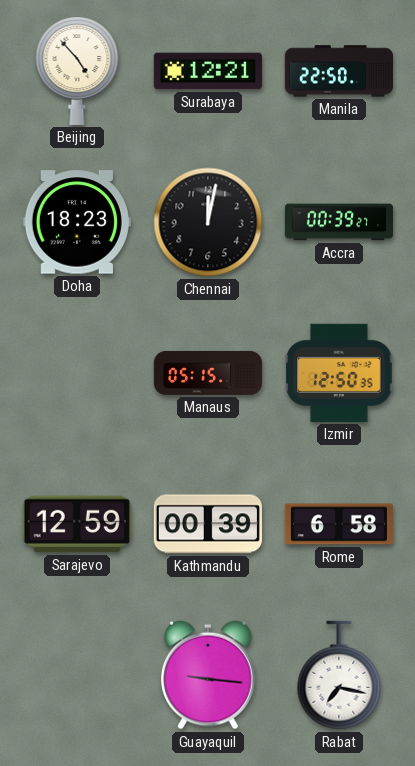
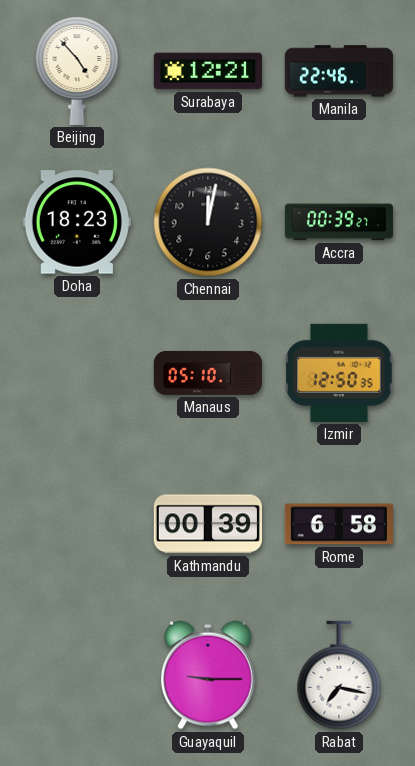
Manila: 22:50 -> 22:46
Manaus: 05:15 -> 05:10
Sarajevo: 12:59 -> none
Guayaquil: 9:16 -> 9:15
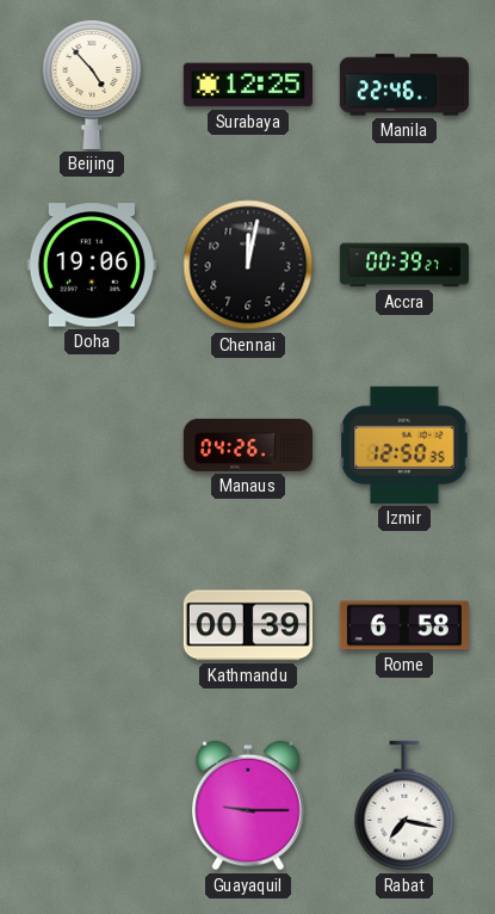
Surabaya: 12:21 -> 12:25
Doha: 18:23 -> 19:06
Manaus: 05:10 -> 04:26
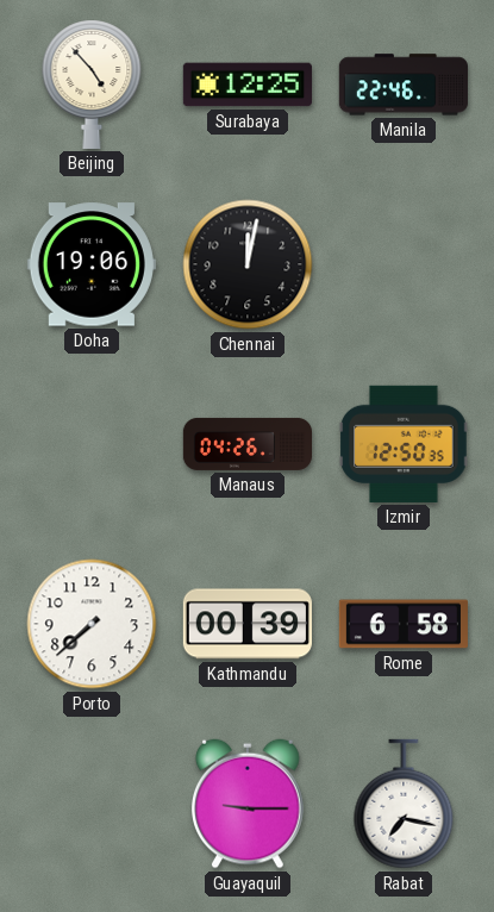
Accra: 00:39 -> none
Porto: none -> 7:38
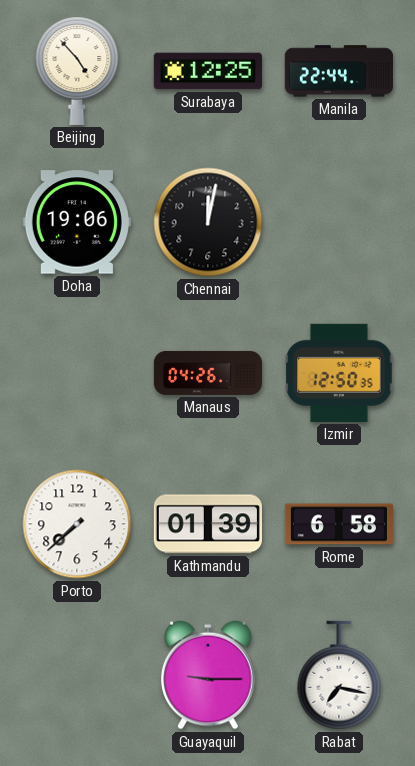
Manila: 22:46 -> 22:44
Kathmandu: 00:39 -> 01:39
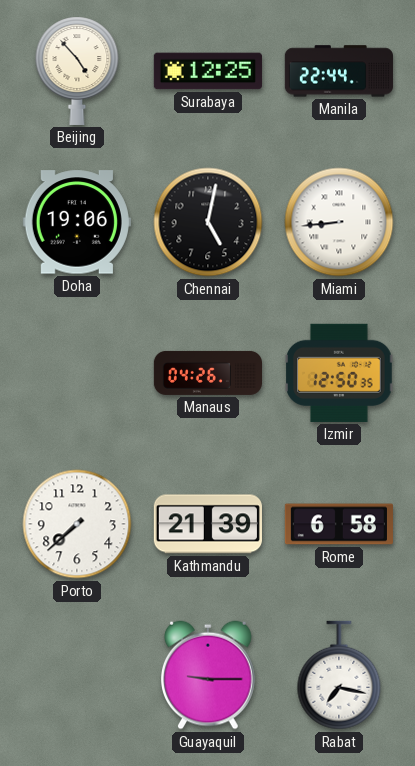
Chennai: 12:02 -> 5:02
Miami: none -> 8:44
Kathmandu: 01:39 -> 21:39
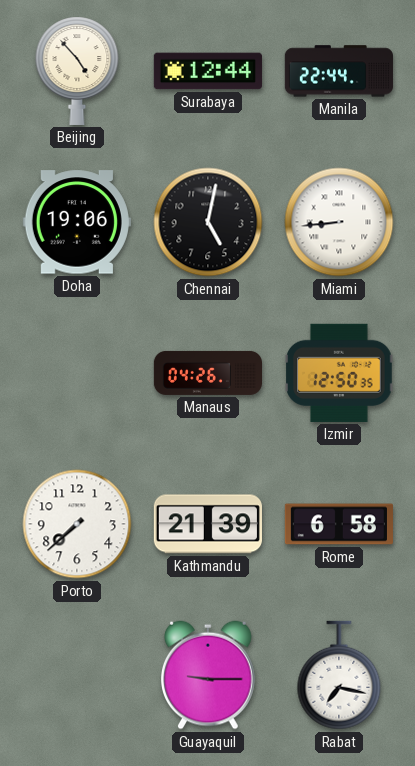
Surabaya: 12:25 -> 12:44
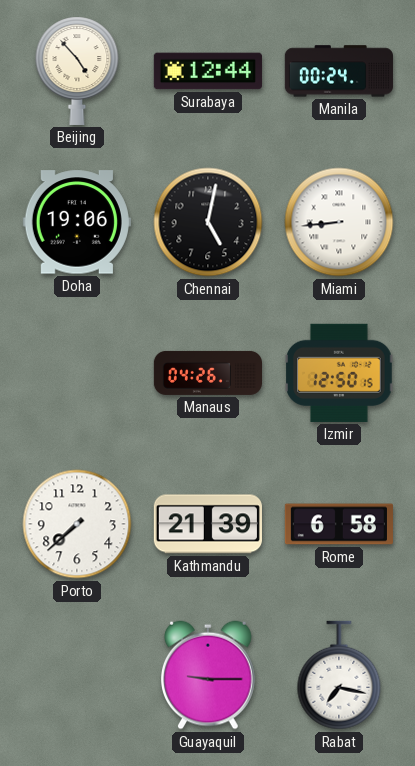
Manila: 22:44 -> 00:24
Izmir: 12:50:35 -> 12:50:15
